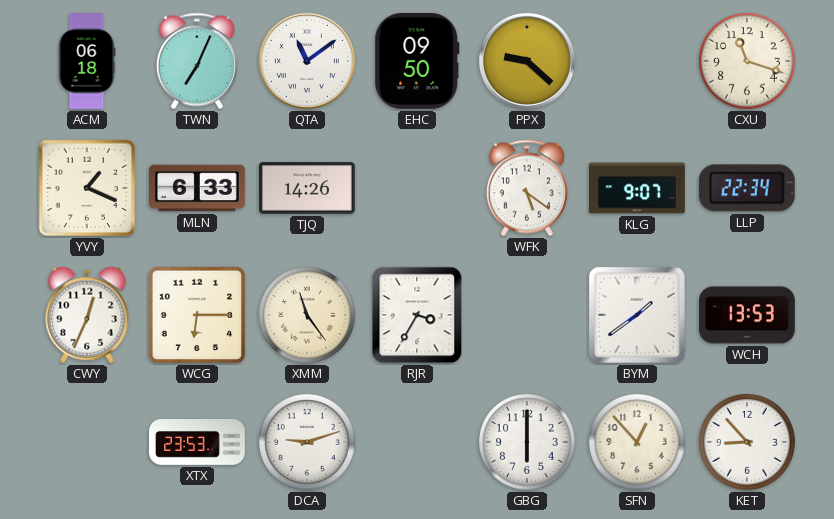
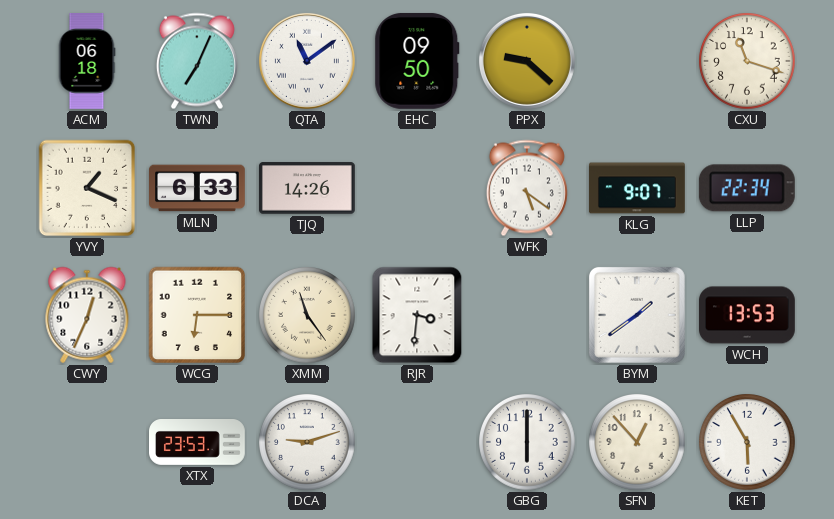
RJR: 3:35 -> 3:31
KET: 8:53 -> 5:55
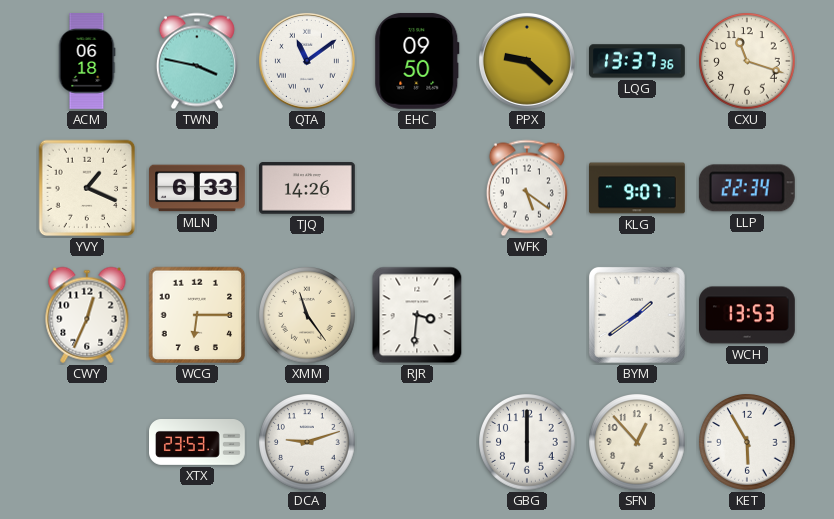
TWN: 7:04 -> 3:47
LQG: none -> 13:37
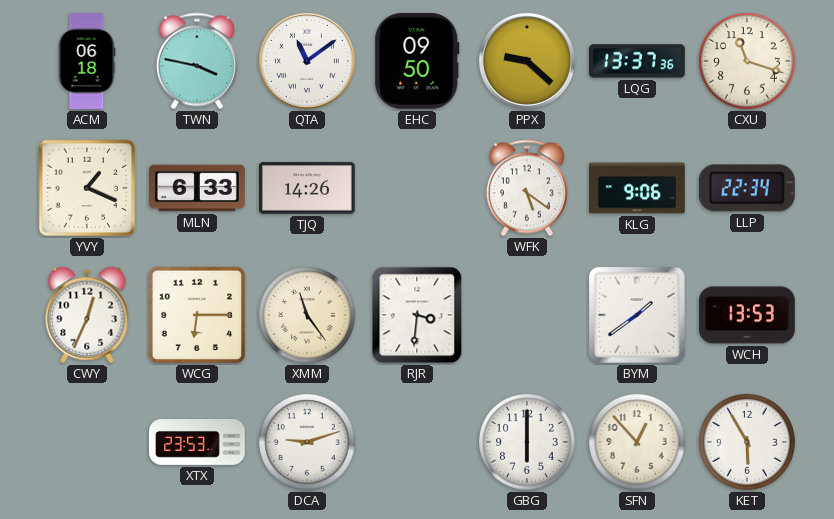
KLG: 9:07 -> 9:06
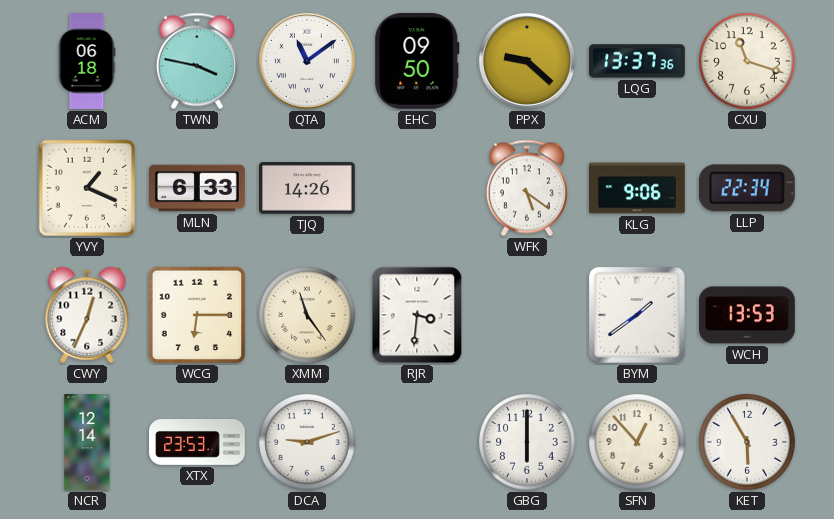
NCR: none -> 12:14
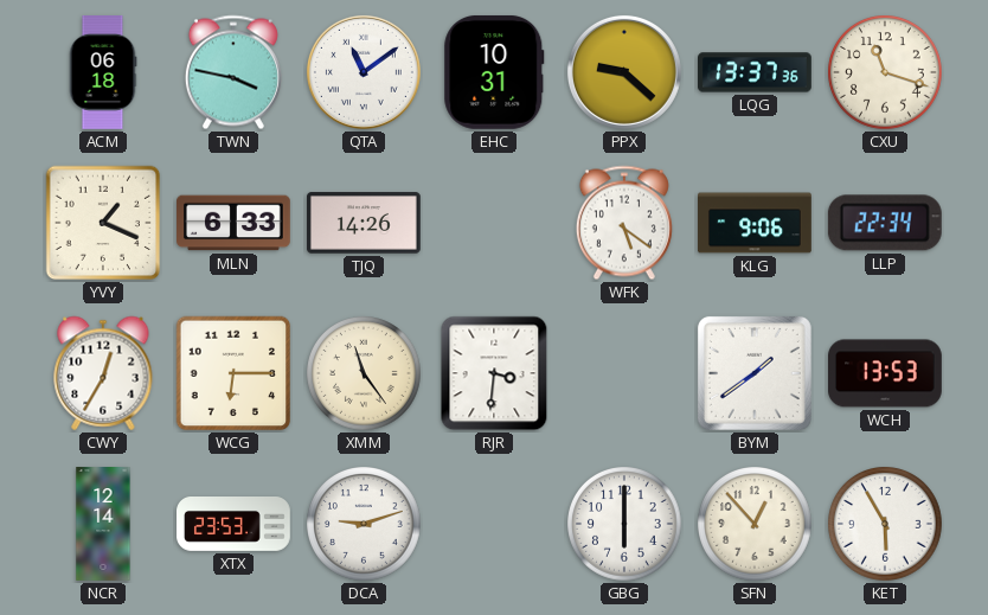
EHC: 09:50 -> 10:31
CWY: 12:34 -> 12:35
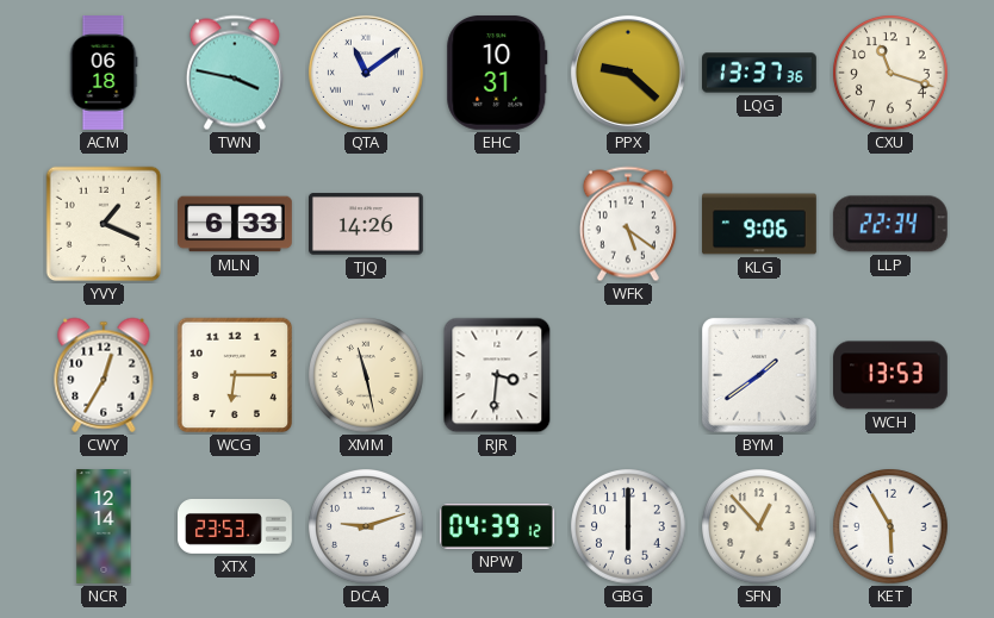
XMM: 11:24 -> 11:28
NPW: none -> 04:39
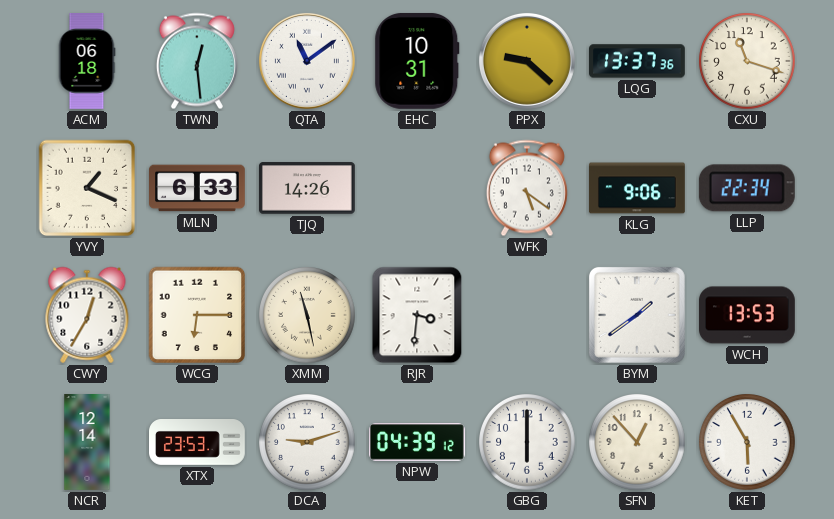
TWN: 3:47 -> 12:29
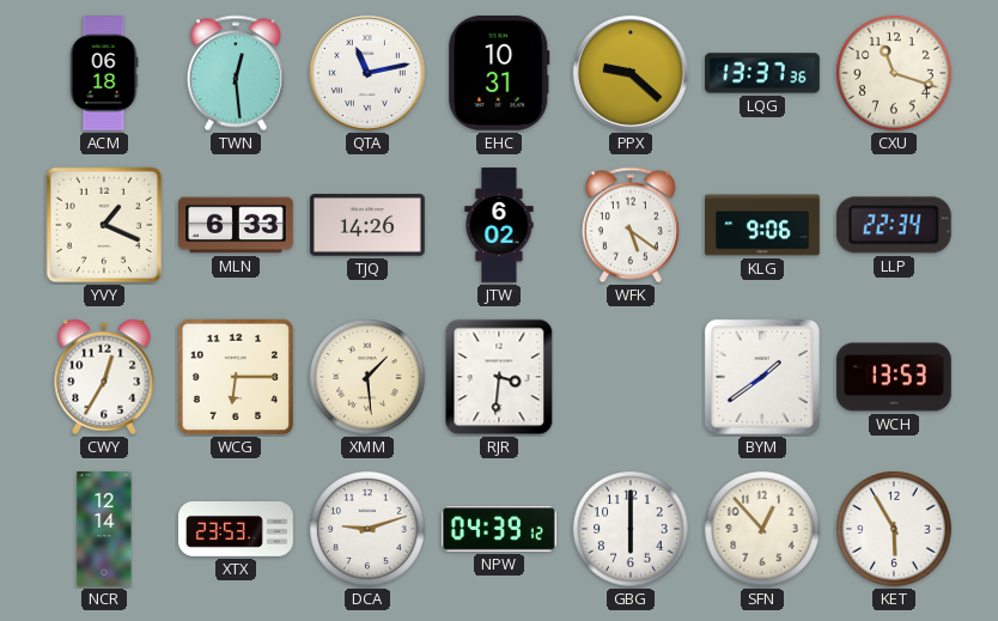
QTA: 11:09 -> 11:13
JTW: none -> 6:02
XMM: 11:28 -> 1:29
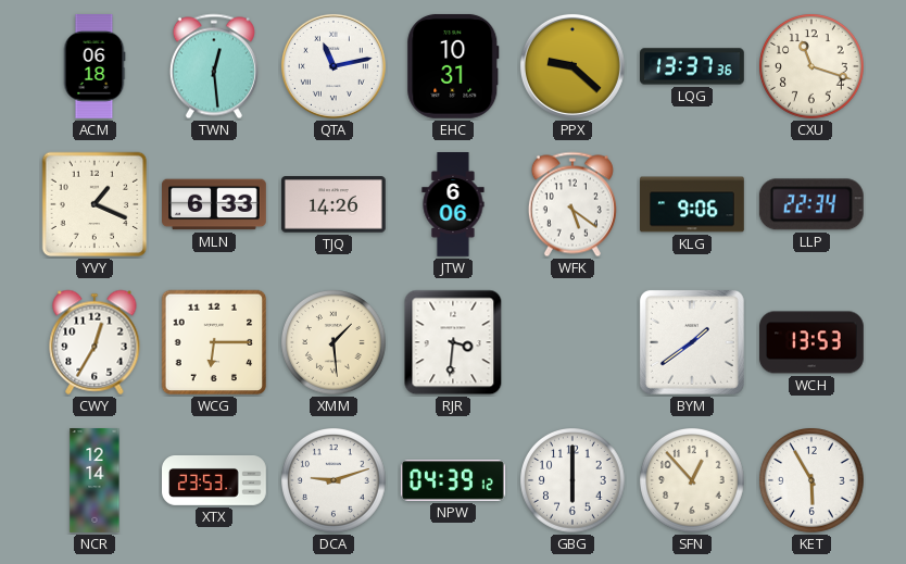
JTW: 6:02 -> 6:06
